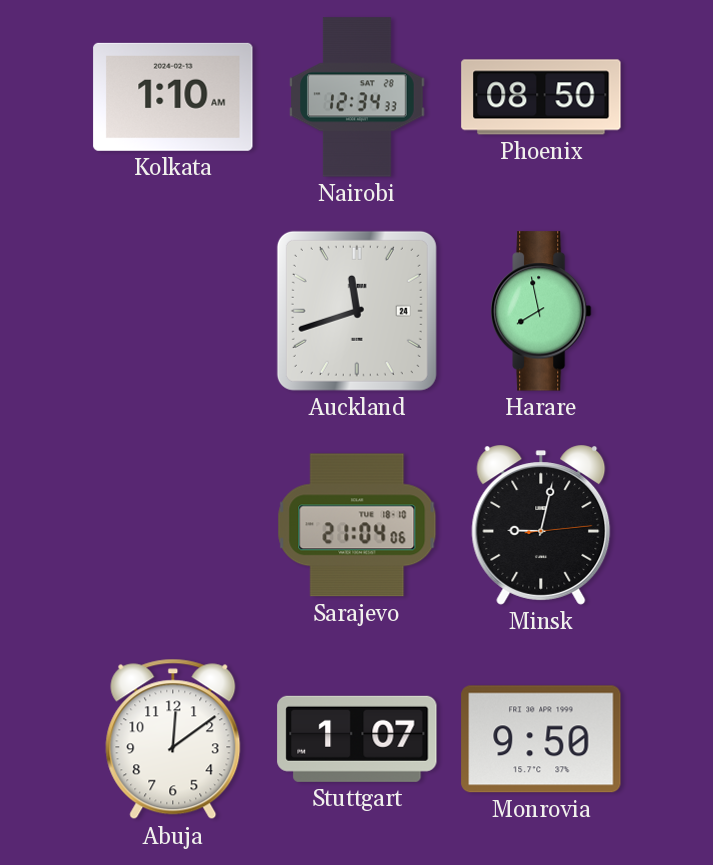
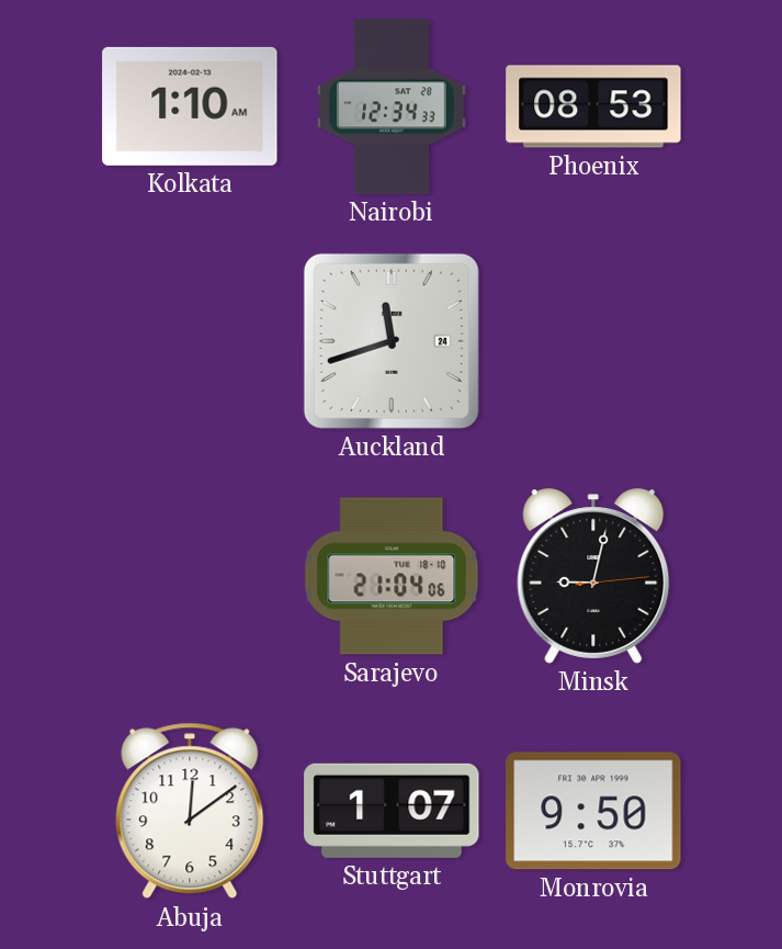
Phoenix: 08:50 -> 08:53
Harare: 7:58 -> none
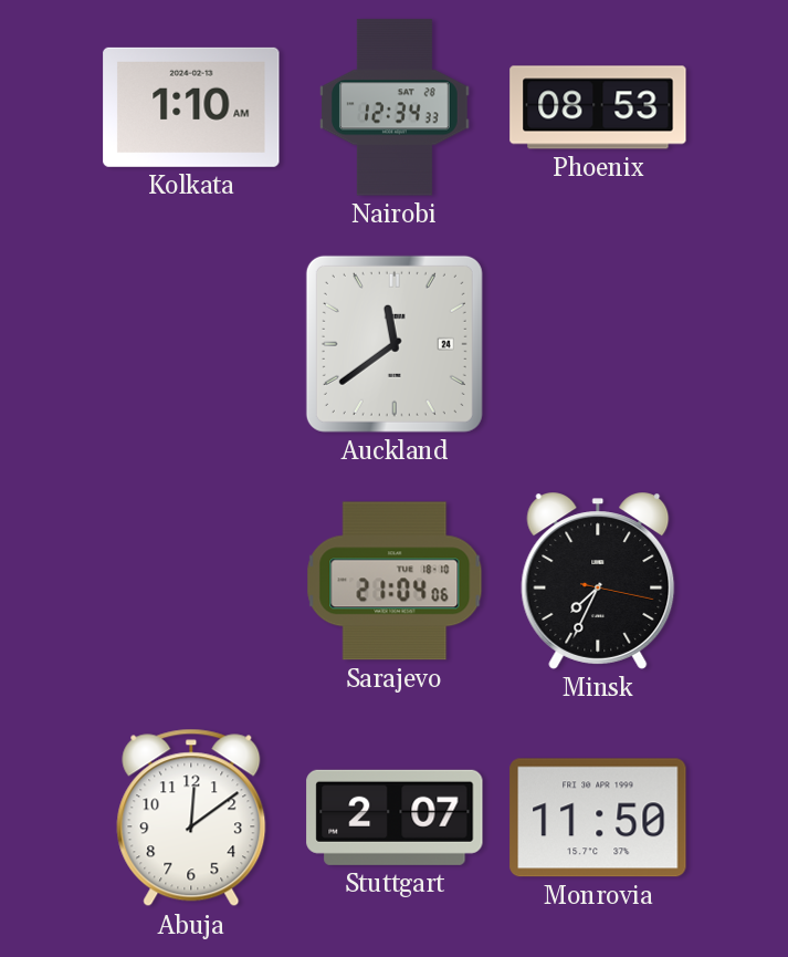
Auckland: 11:42 -> 11:39
Minsk: 9:02 -> 7:34
Stuttgart: 1:07 -> 2:07
Monrovia: 9:50 -> 11:50
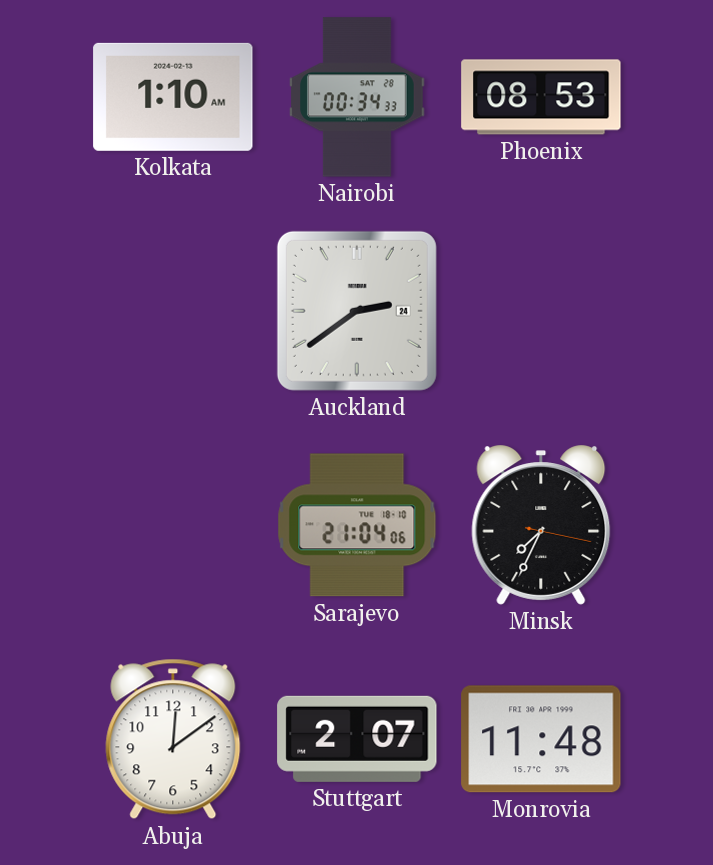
Nairobi: 12:34 -> 00:34
Auckland: 11:39 -> 2:39
Monrovia: 11:50 -> 11:48
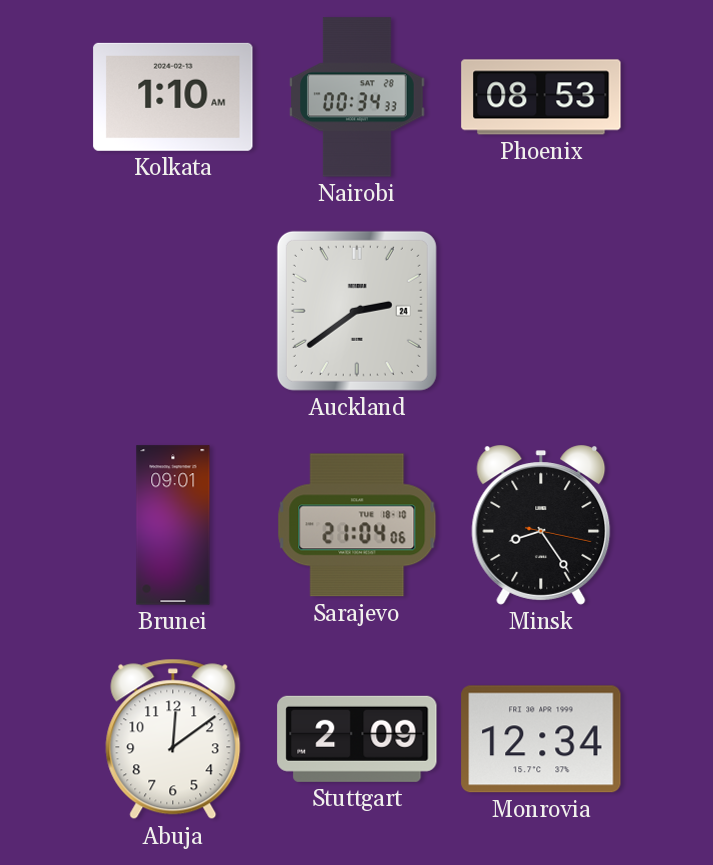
Brunei: none -> 09:01
Minsk: 7:34 -> 8:24
Stuttgart: 2:07 -> 2:09
Monrovia: 11:48 -> 12:34
